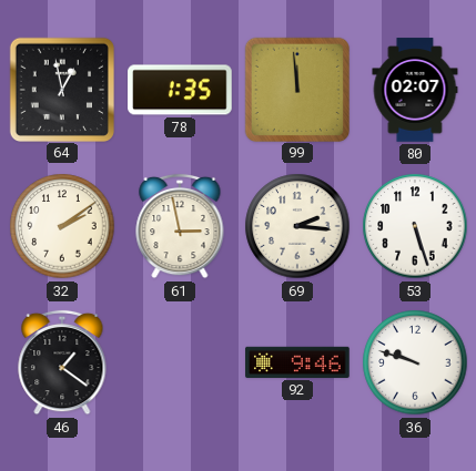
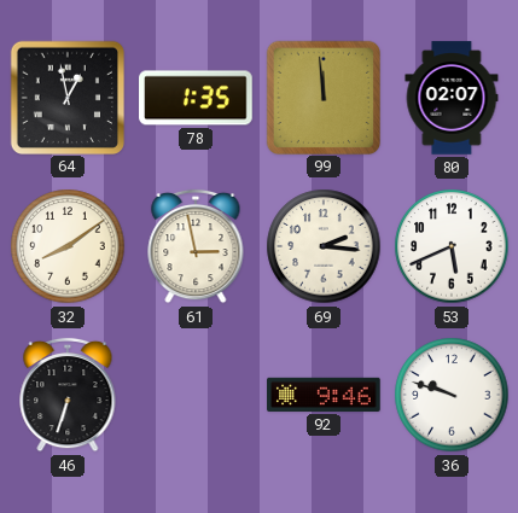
32: 2:09 -> 8:09
53: 5:27 -> 5:41
46: 1:21 -> 6:33
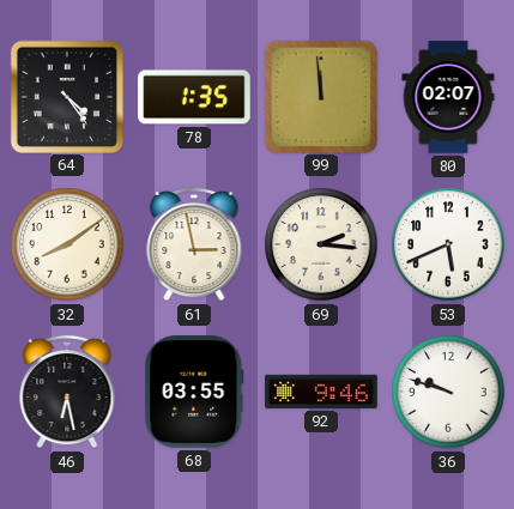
64: 12:58 -> 4:24
46: 6:33 -> 6:28
68: none -> 03:55
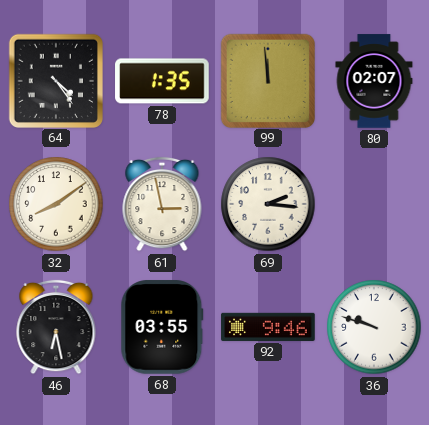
53: 5:41 -> none
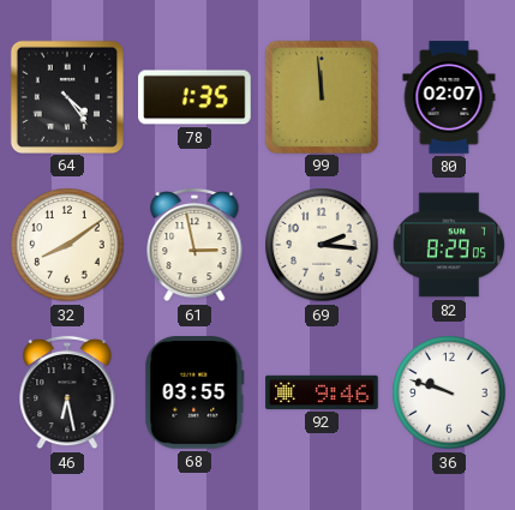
82: none -> 8:29
